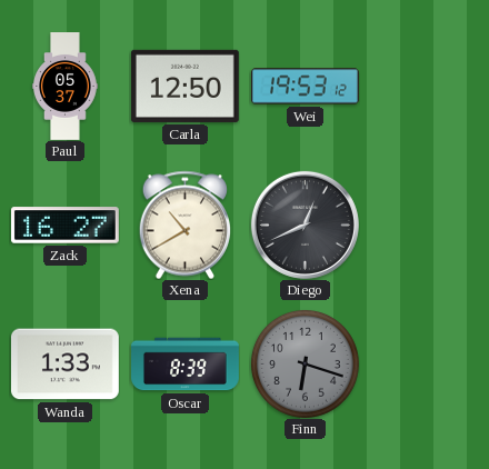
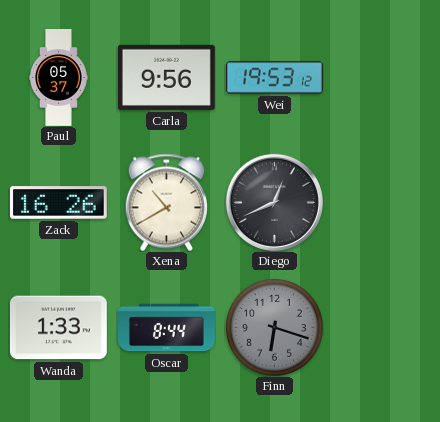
Carla: 12:50 -> 9:56
Zack: 16:27 -> 16:26
Oscar: 8:39 -> 8:44
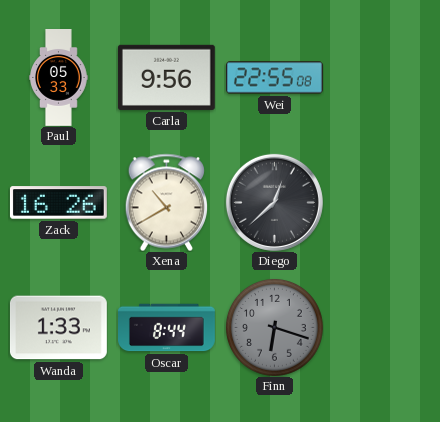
Paul: 05:37 -> 05:33
Wei: 19:53 -> 22:55
Diego: 12:41 -> 12:38
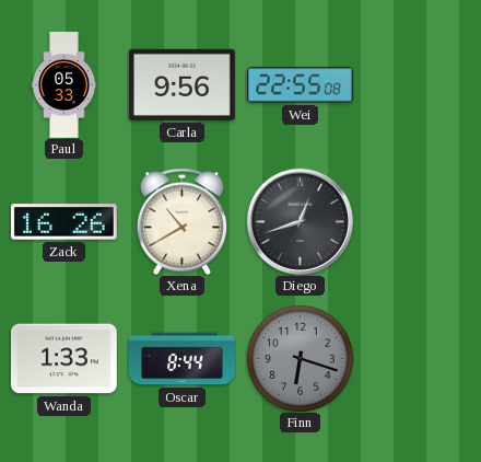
Diego: 12:38 -> 12:42
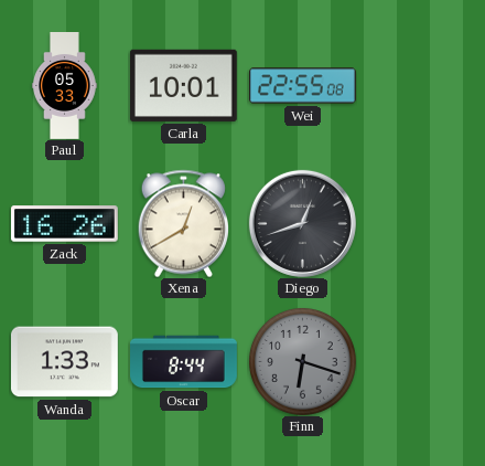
Carla: 9:56 -> 10:01
Xena: 10:40 -> 12:40
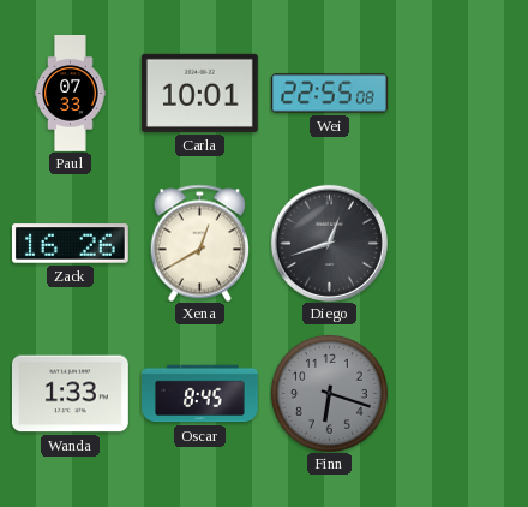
Paul: 05:33 -> 07:33
Oscar: 8:44 -> 8:45
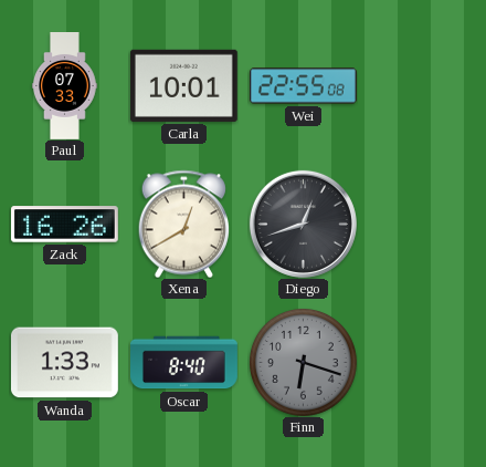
Oscar: 8:45 -> 8:40
